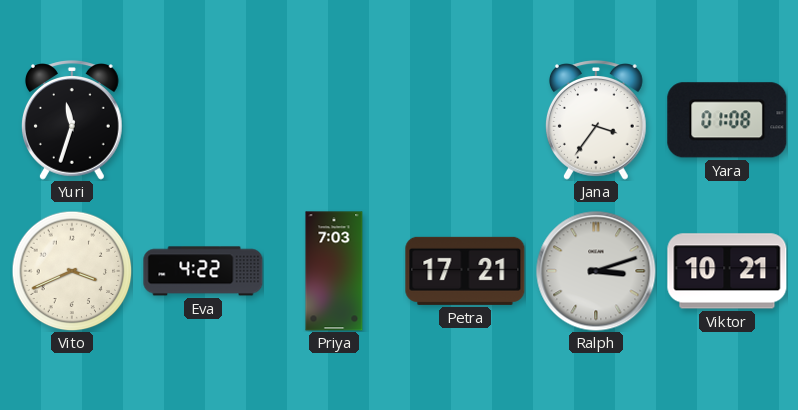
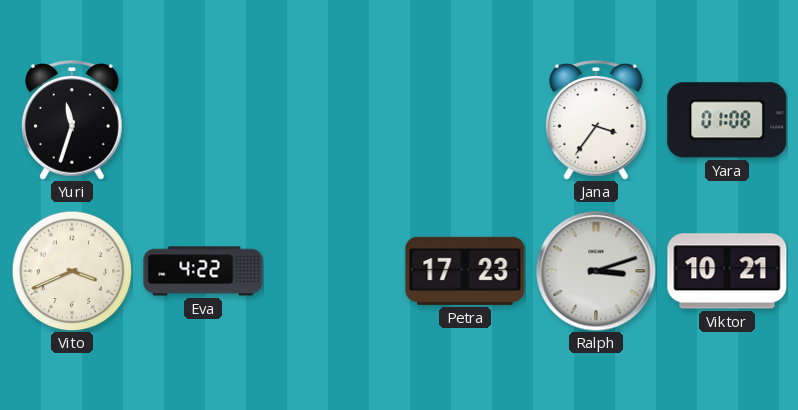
Priya: 7:03 -> none
Petra: 17:21 -> 17:23
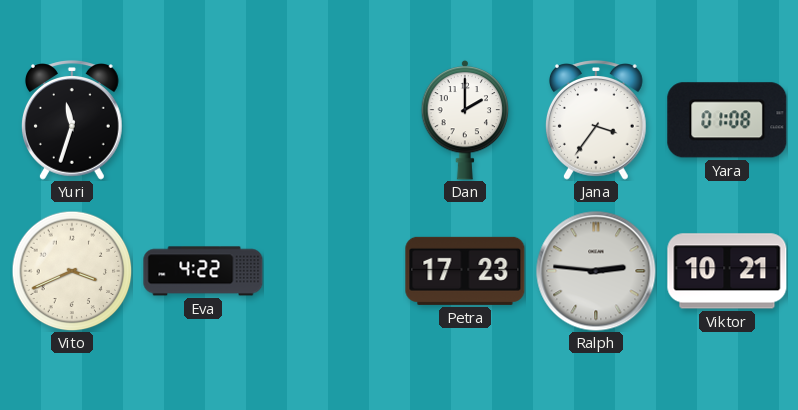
Dan: none -> 2:00
Ralph: 3:12 -> 2:46
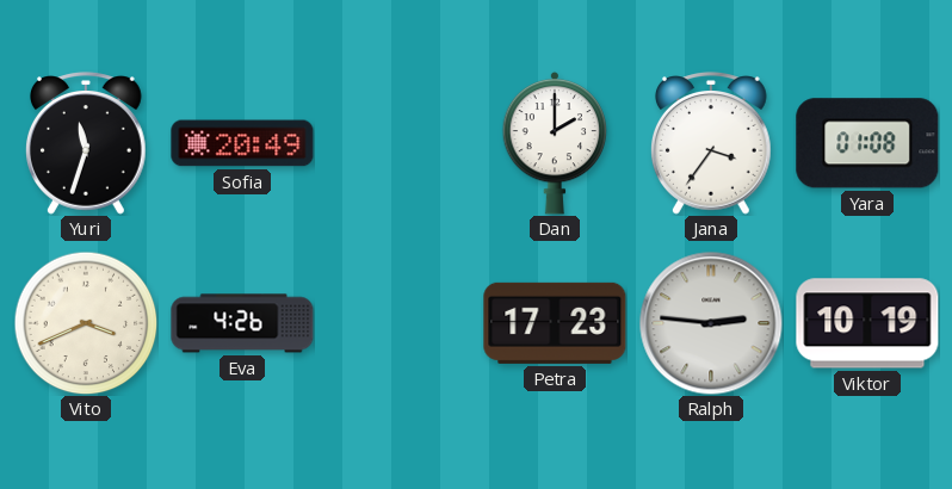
Sofia: none -> 20:49
Eva: 4:22 -> 4:26
Viktor: 10:21 -> 10:19
